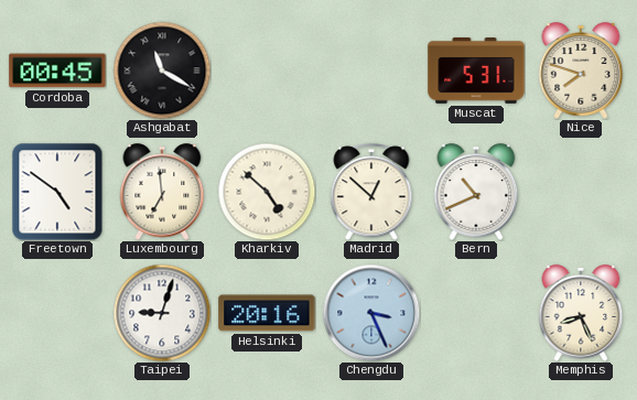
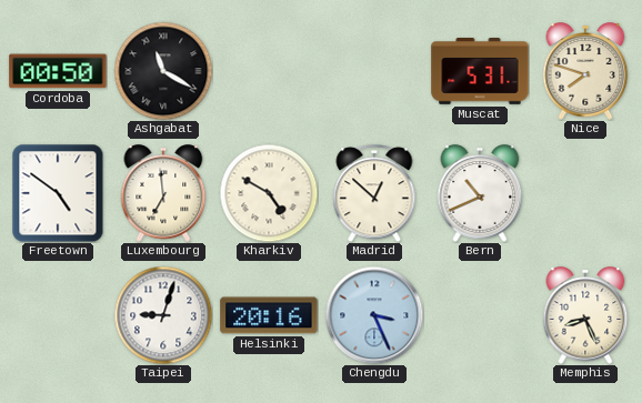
Cordoba: 00:45 -> 00:50
Kharkiv: 4:52 -> 4:50
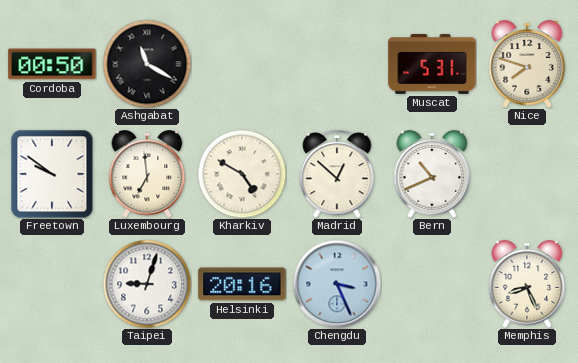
Freetown: 4:51 -> 9:51
